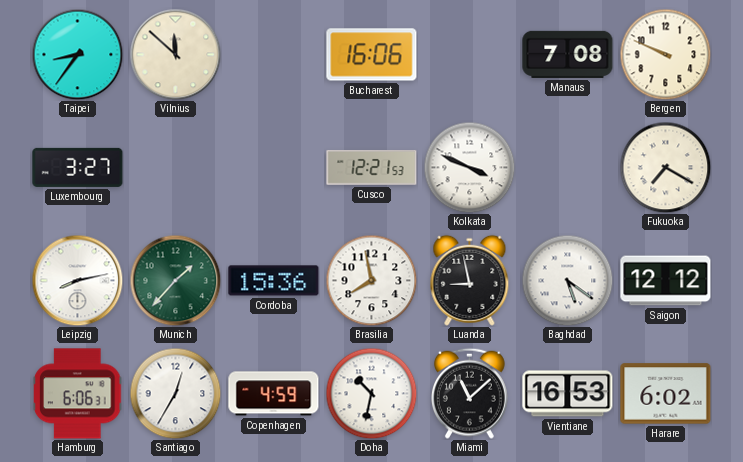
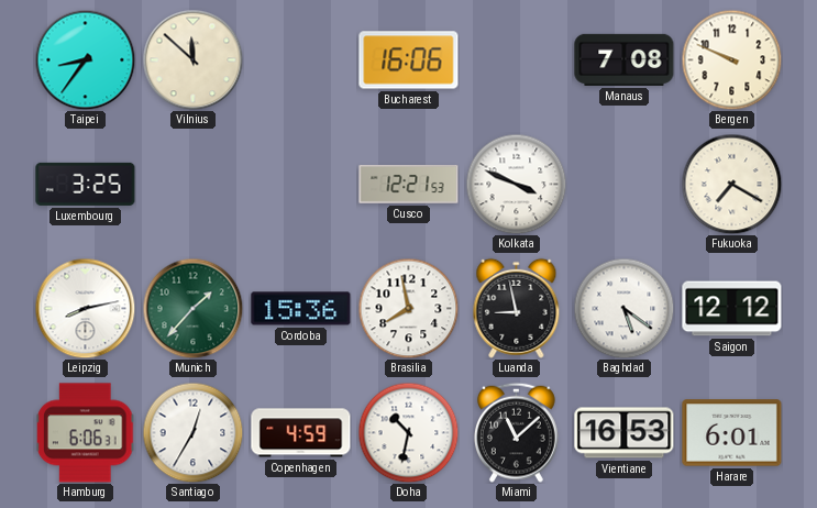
Luxembourg: 3:27 -> 3:25
Harare: 6:02 -> 6:01
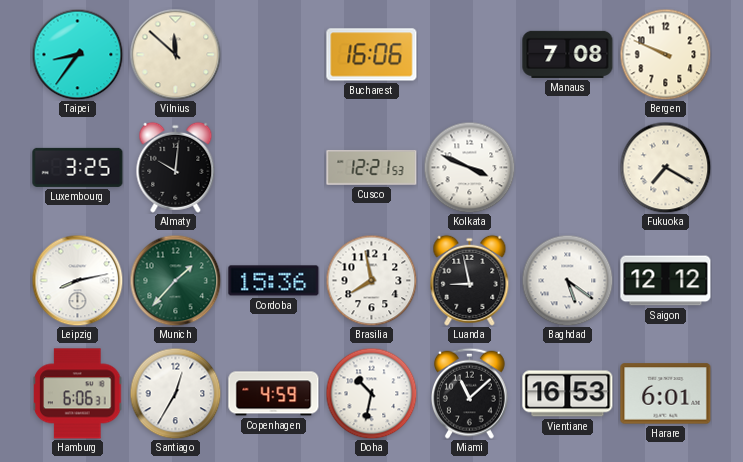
Almaty: none -> 10:01
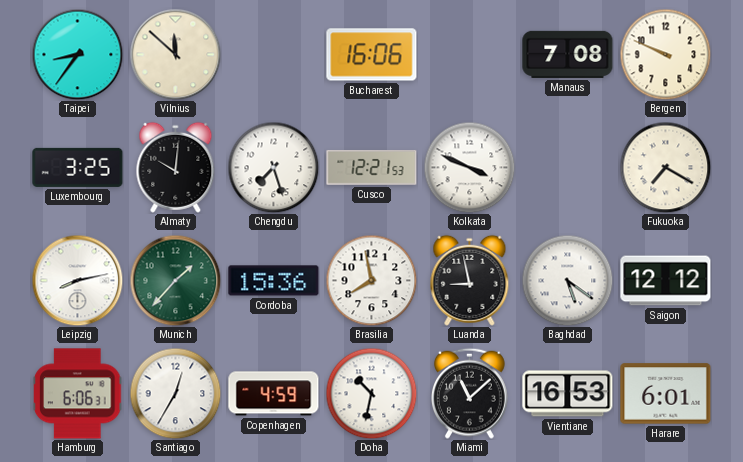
Chengdu: none -> 7:27
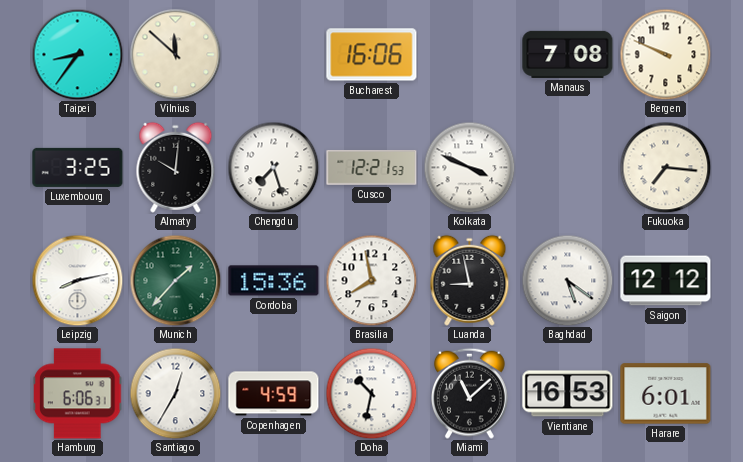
Fukuoka: 7:20 -> 7:16
